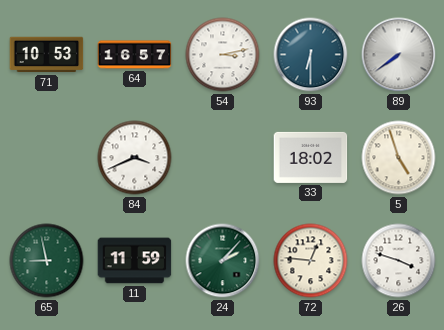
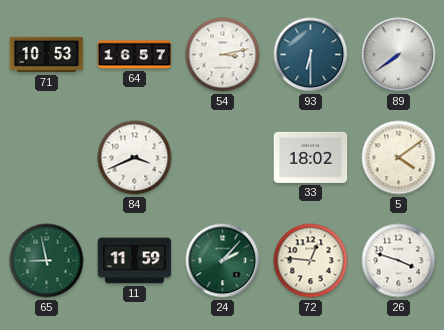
5: 4:57 -> 4:09
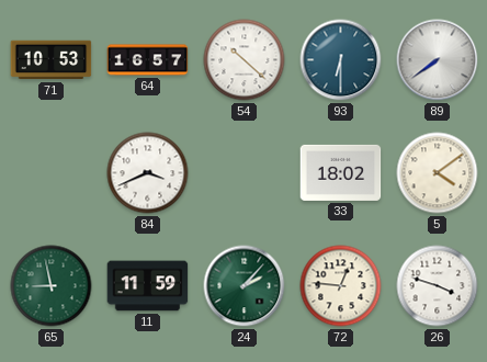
54: 3:13 -> 10:22
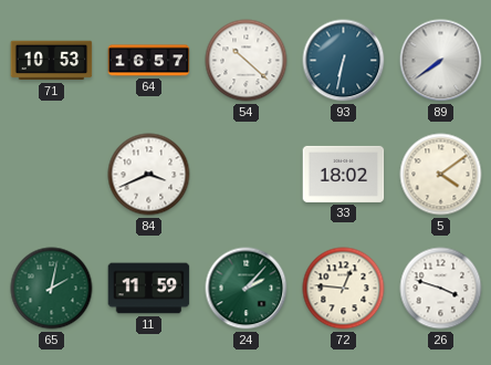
93: 6:30 -> 6:32
65: 8:58 -> 2:02
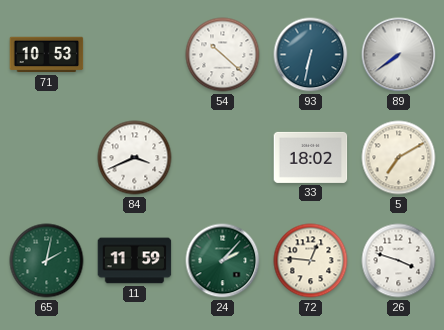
64: 16:57 -> none
5: 4:09 -> 7:10
